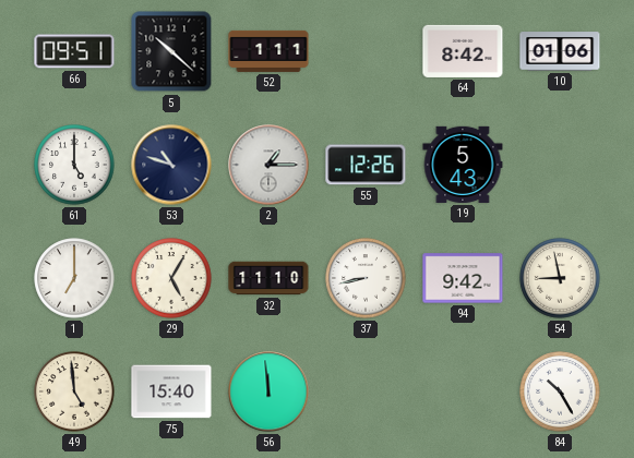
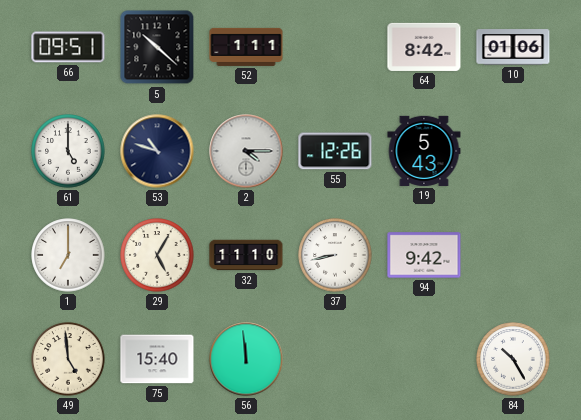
2: 1:15 -> 4:15
54: 8:58 -> none
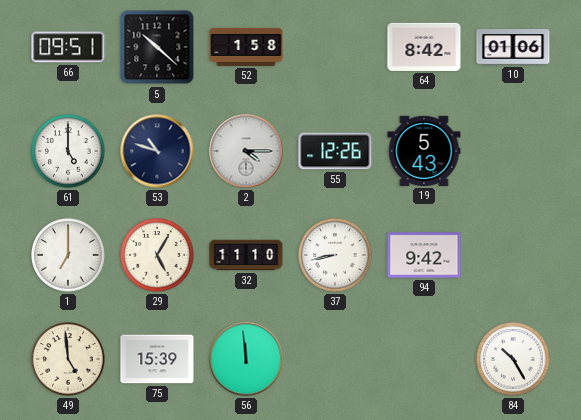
52: 1:11 -> 1:58
75: 15:40 -> 15:39
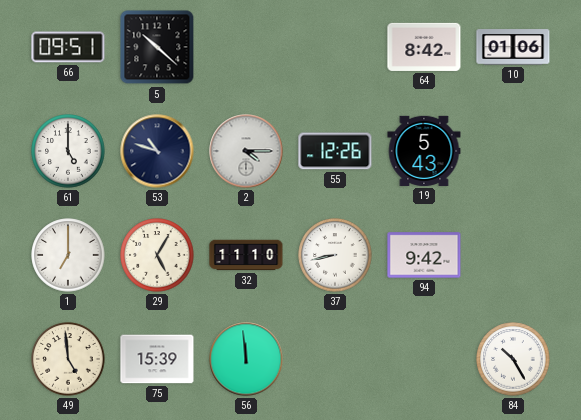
52: 1:58 -> none
